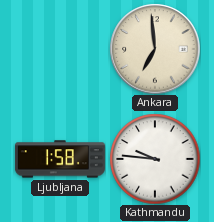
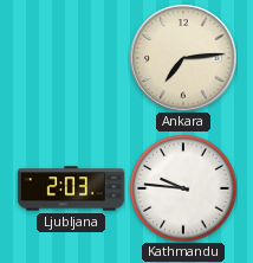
Ankara: 6:59 -> 7:14
Ljubljana: 1:58 -> 2:03
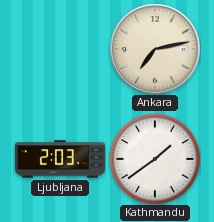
Ankara: 7:14 -> 7:13
Kathmandu: 9:46 -> 1:39
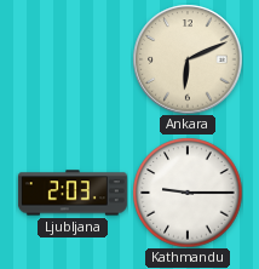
Ankara: 7:13 -> 6:11
Kathmandu: 1:39 -> 9:15
